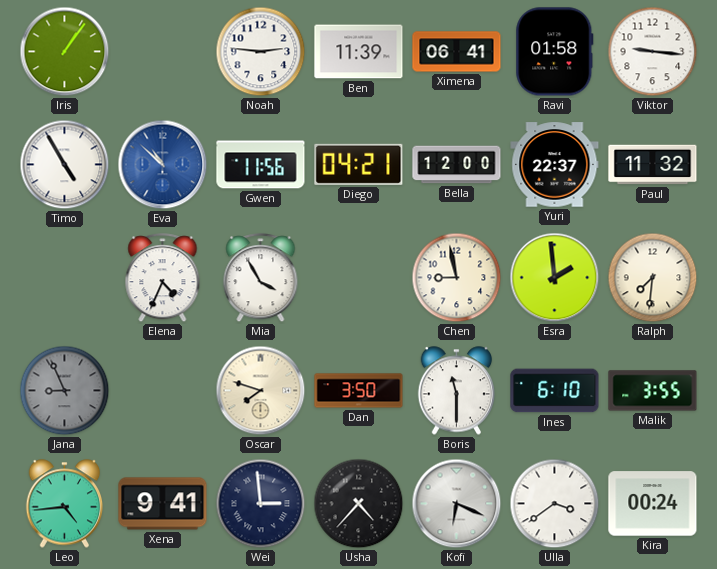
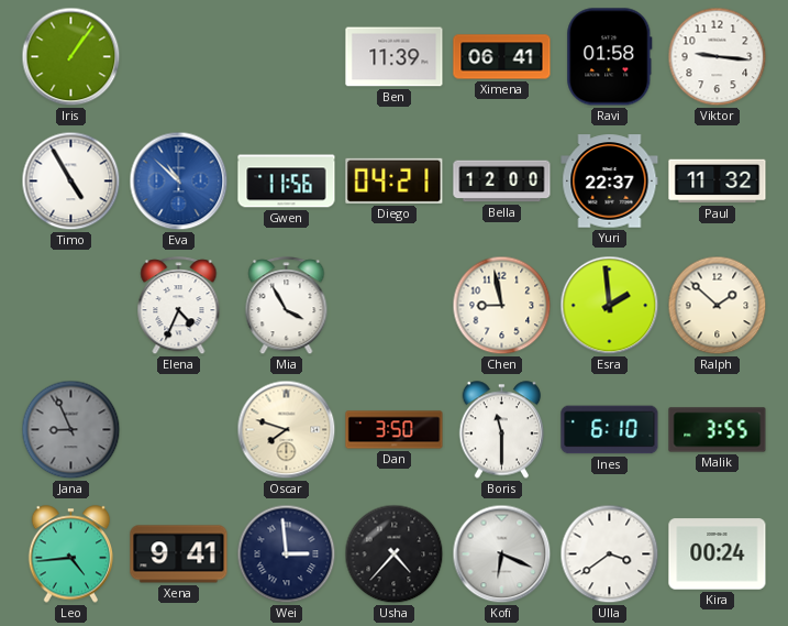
Noah: 2:46 -> none
Ralph: 7:31 -> 1:52
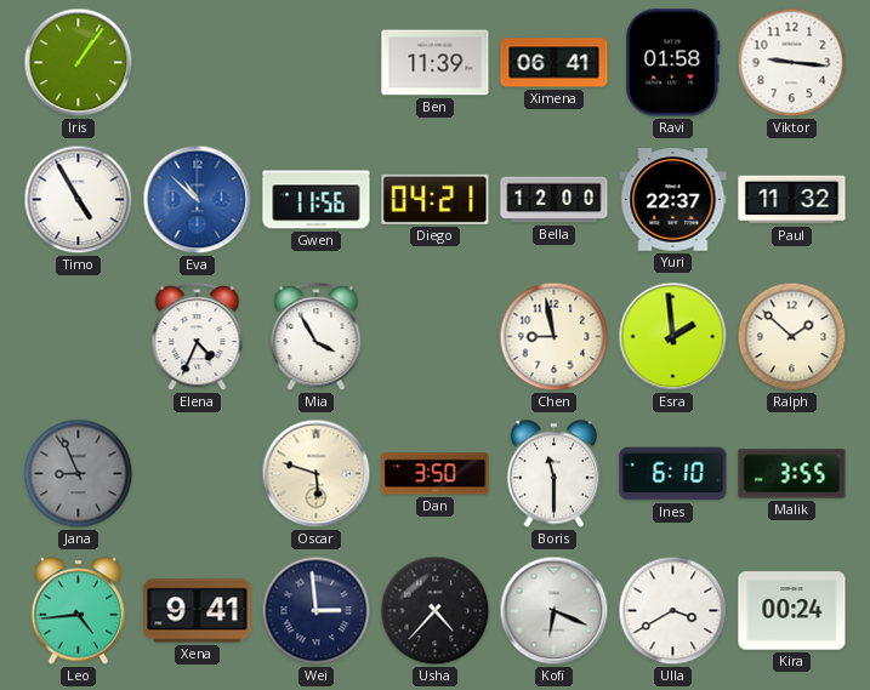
Oscar: 7:48 -> 5:48
Ulla: 3:39 -> 3:40
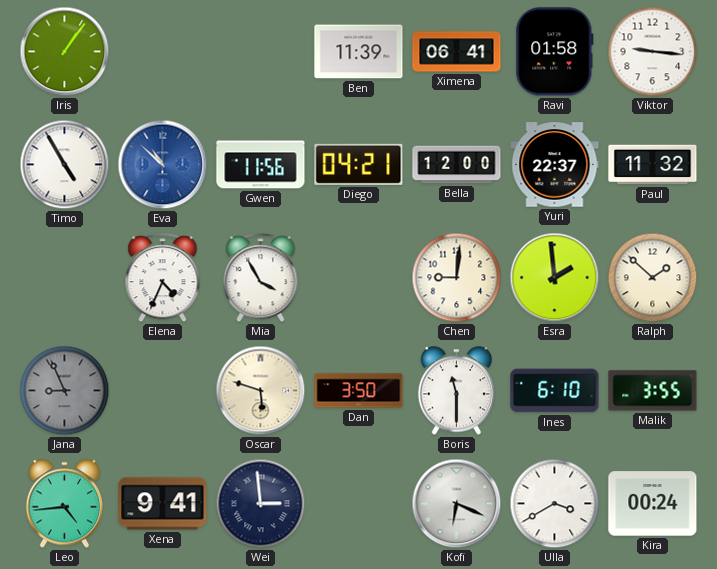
Chen: 8:58 -> 9:01
Usha: 4:37 -> none
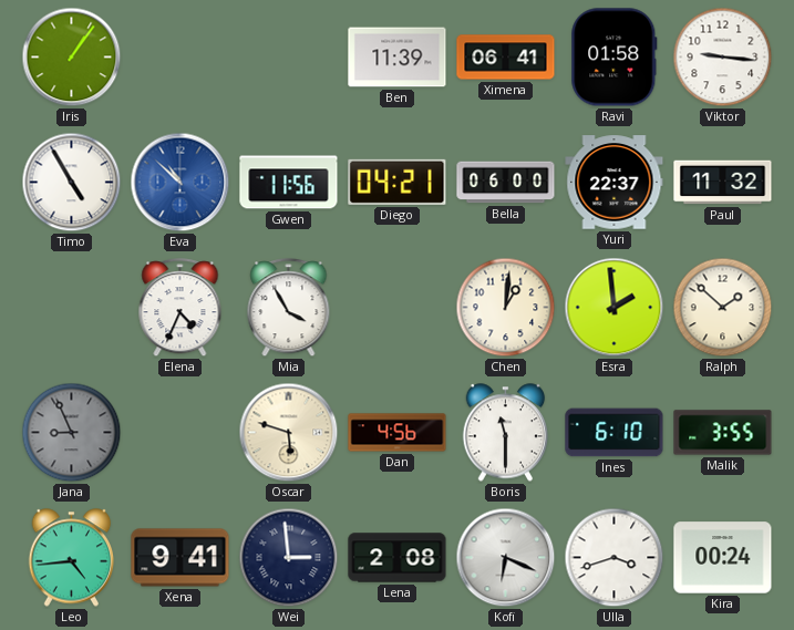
Bella: 12:00 -> 06:00
Chen: 9:01 -> 1:01
Dan: 3:50 -> 4:56
Lena: none -> 2:08
Ulla: 3:40 -> 3:42
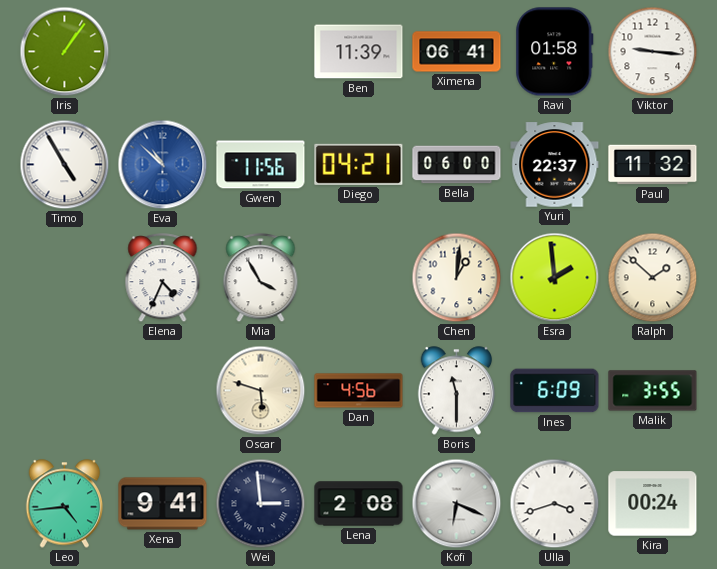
Jana: 8:56 -> none
Ines: 6:10 -> 6:09
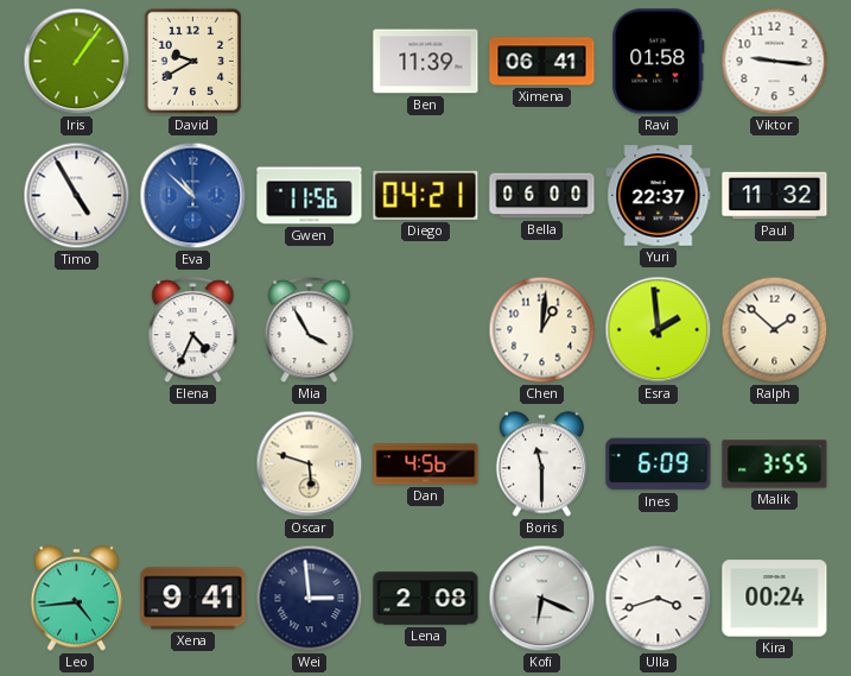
David: none -> 9:40
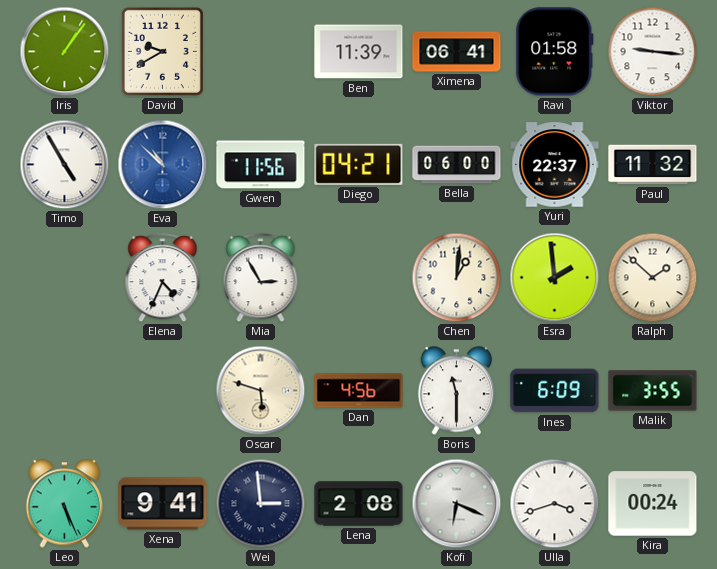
Mia: 3:55 -> 2:55
Leo: 4:44 -> 5:26
